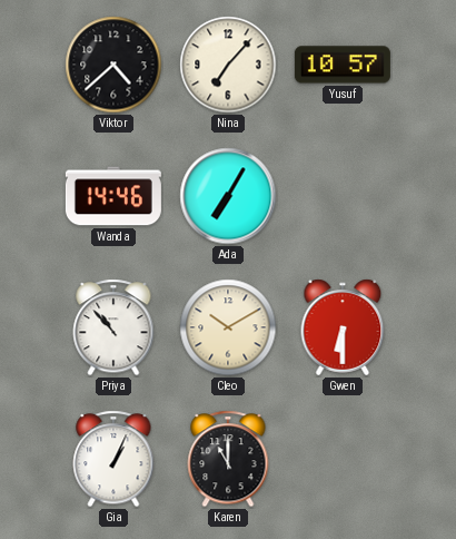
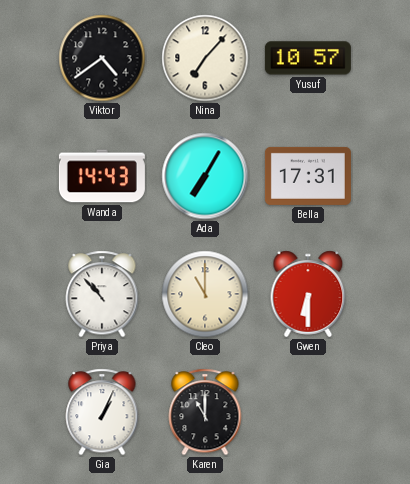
Viktor: 4:38 -> 4:39
Wanda: 14:46 -> 14:43
Bella: none -> 17:31
Cleo: 10:10 -> 11:00
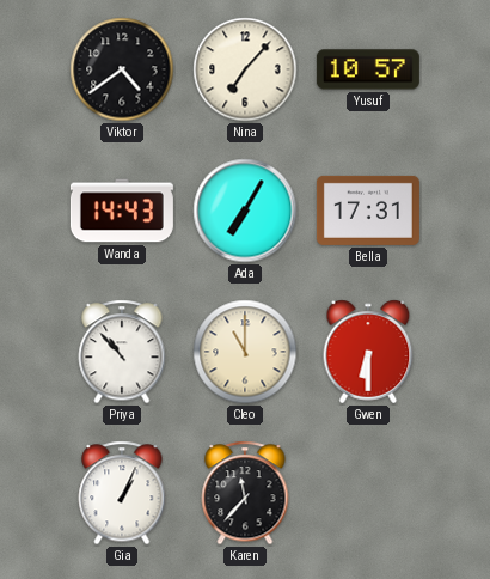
Karen: 11:00 -> 11:37
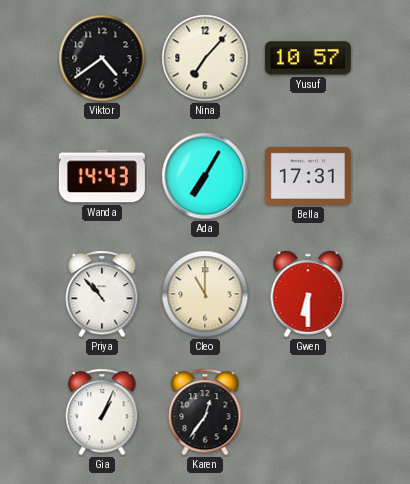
Karen: 11:37 -> 12:36
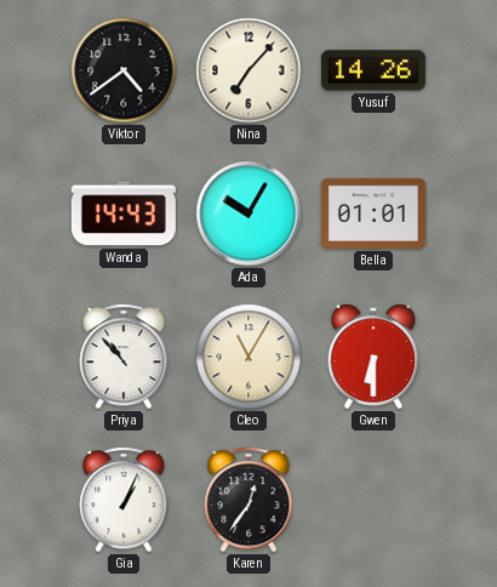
Yusuf: 10:57 -> 14:26
Ada: 7:05 -> 10:05
Bella: 17:31 -> 01:01
Cleo: 11:00 -> 11:05
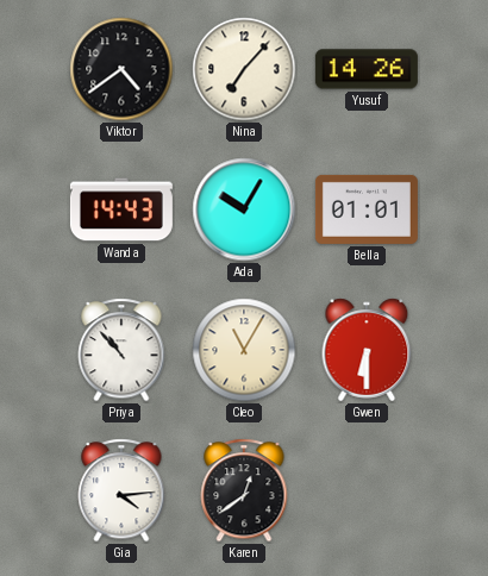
Gia: 1:04 -> 4:14
Karen: 12:36 -> 12:39
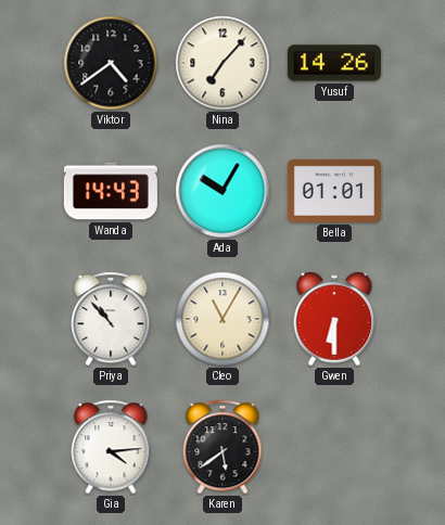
Karen: 12:39 -> 5:39
